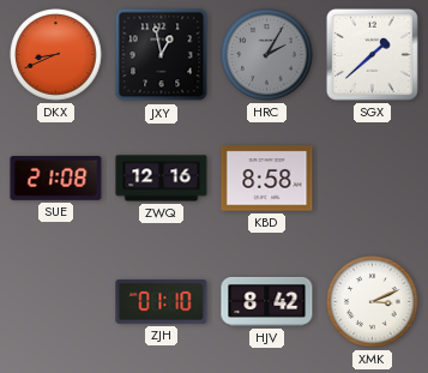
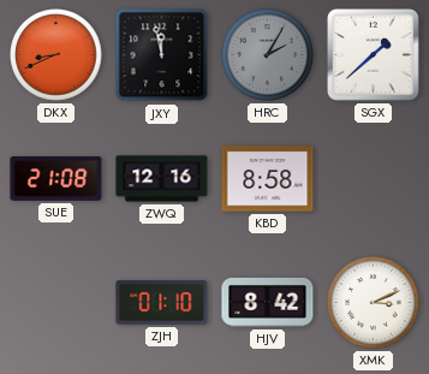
JXY: 12:58 -> 11:58
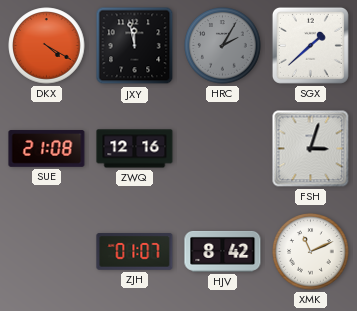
DKX: 8:41 -> 4:20
KBD: 8:58 -> none
FSH: none -> 3:03
ZJH: 01:10 -> 01:07
XMK: 3:11 -> 11:11
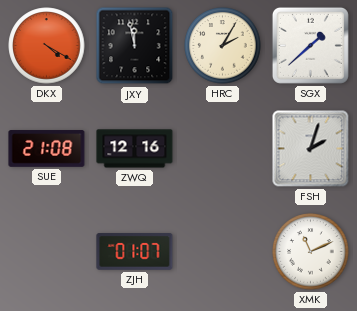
HRC dial: grey -> cream
FSH: 3:03 -> 2:03
HJV: 8:42 -> none
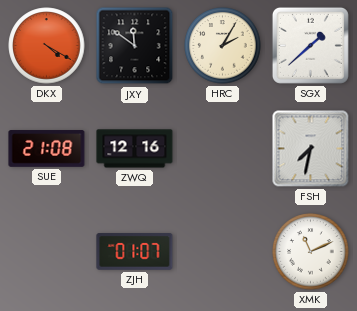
JXY: 11:58 -> 11:51
FSH: 2:03 -> 7:32
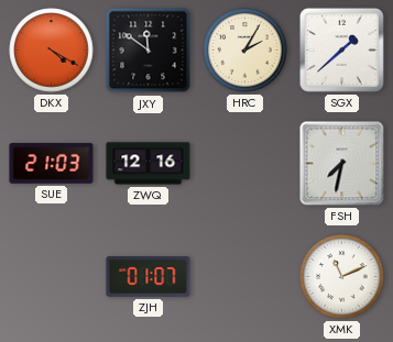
SUE: 21:08 -> 21:03
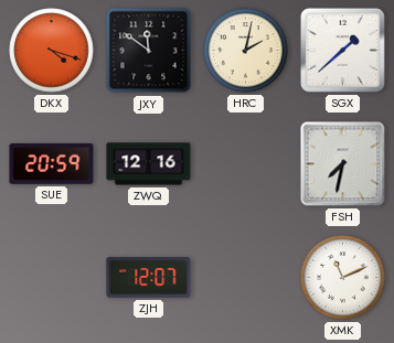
DKX: 4:20 -> 4:18
HRC: 2:05 -> 2:02
SUE: 21:03 -> 20:59
ZJH: 01:07 -> 12:07
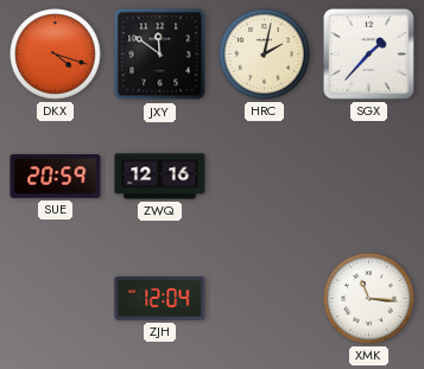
SGX: 1:38 -> 1:37
FSH: 7:32 -> none
ZJH: 12:07 -> 12:04
XMK: 11:11 -> 11:16
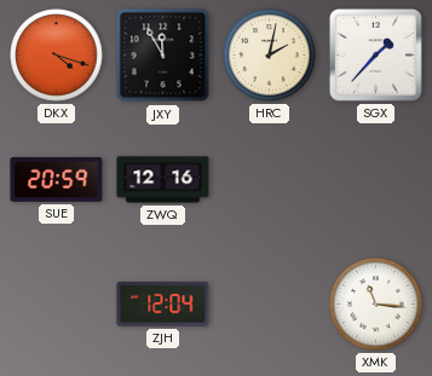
JXY: 11:51 -> 11:55
